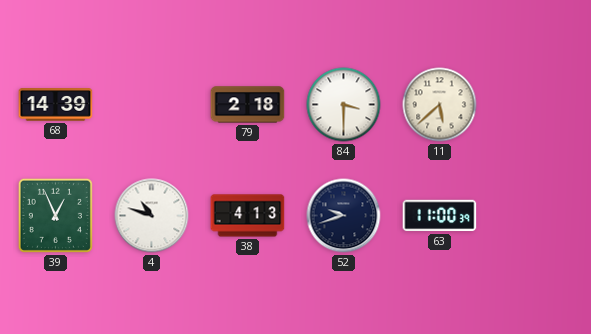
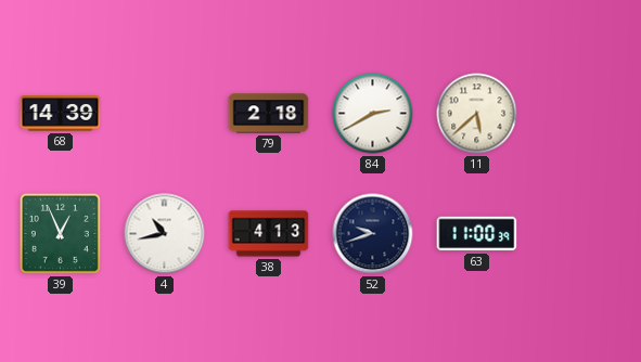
84: 3:30 -> 2:40
4: 10:48 -> 10:43
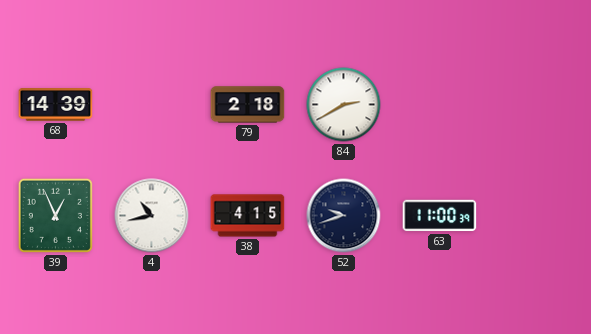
11: 5:38 -> none
38: 4:13 -> 4:15
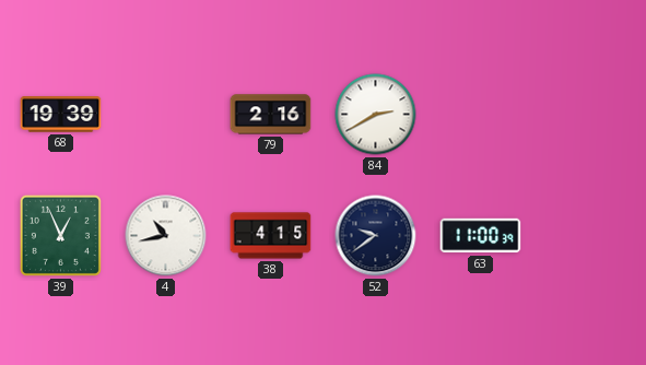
68: 14:39 -> 19:39
79: 2:18 -> 2:16
52: 9:42 -> 9:39
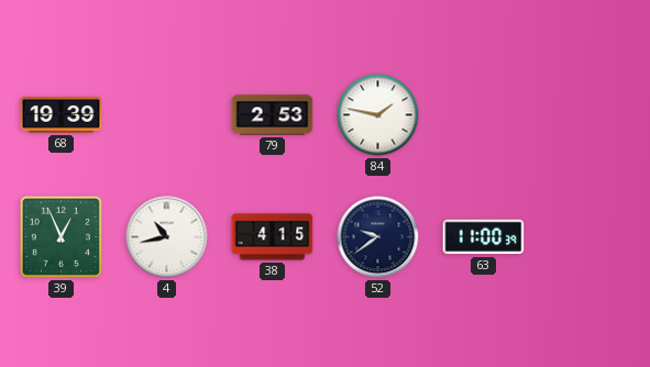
79: 2:16 -> 2:53
84: 2:40 -> 1:47
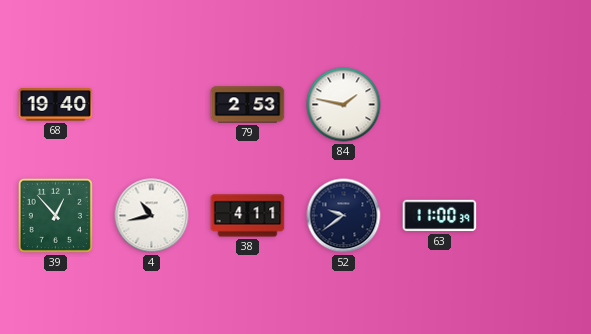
68: 19:39 -> 19:40
39: 12:56 -> 12:53
38: 4:15 -> 4:11
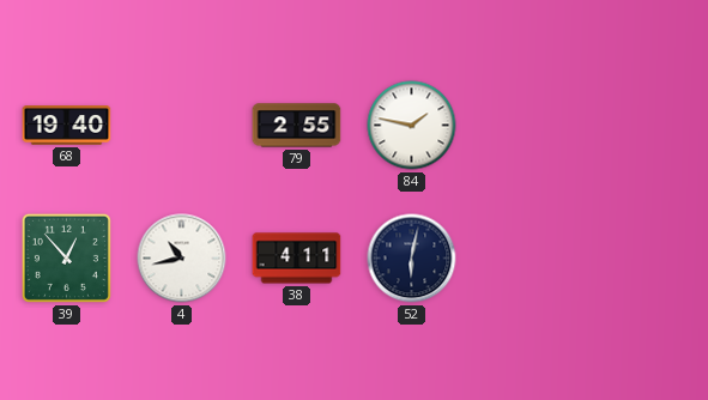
79: 2:53 -> 2:55
52: 9:39 -> 6:02
63: 11:00 -> none
